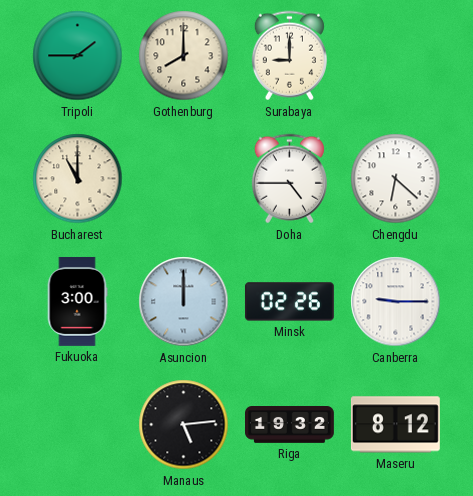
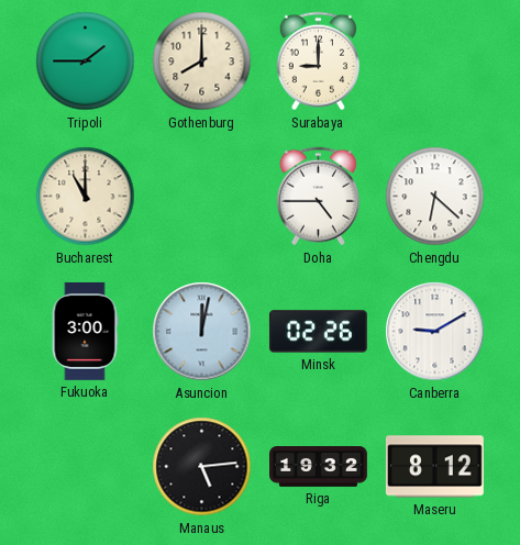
Asuncion: 12:00 -> 12:02
Canberra: 9:15 -> 9:10
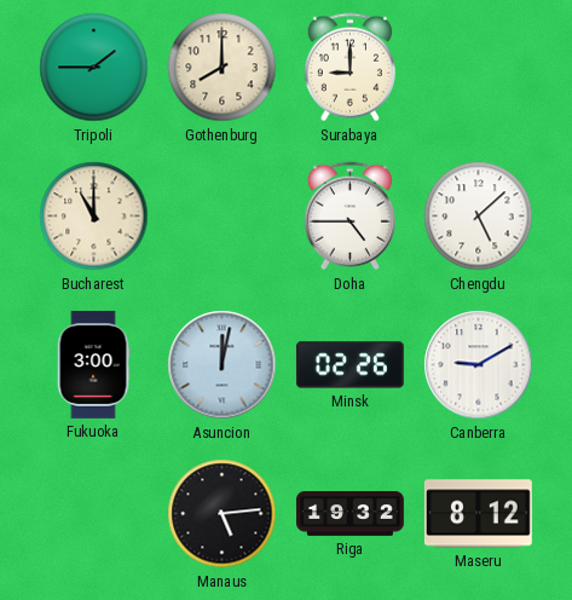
Chengdu: 6:22 -> 5:08
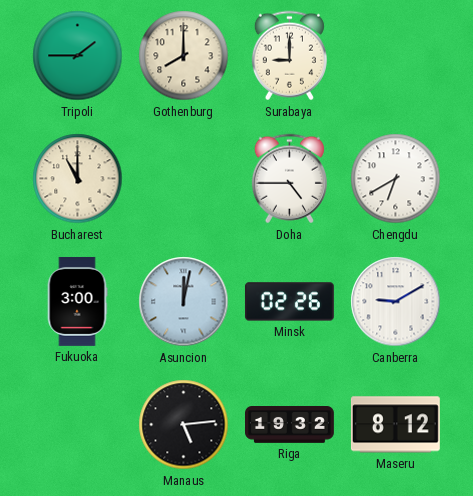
Chengdu: 5:08 -> 6:40
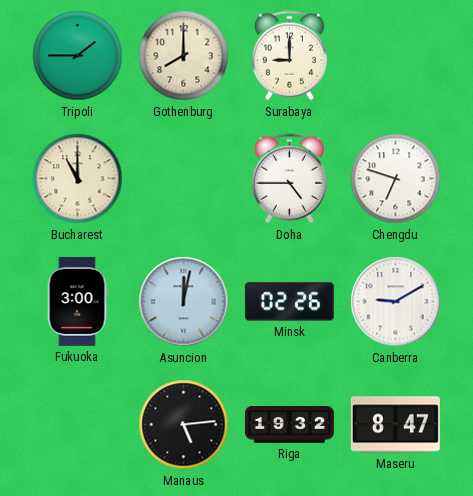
Chengdu: 6:40 -> 6:48
Maseru: 8:12 -> 8:47
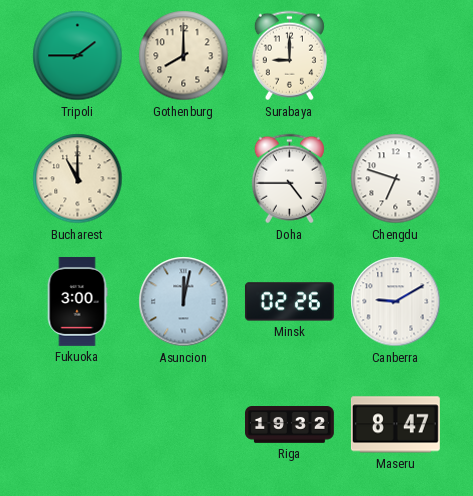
Manaus: 5:14 -> none
